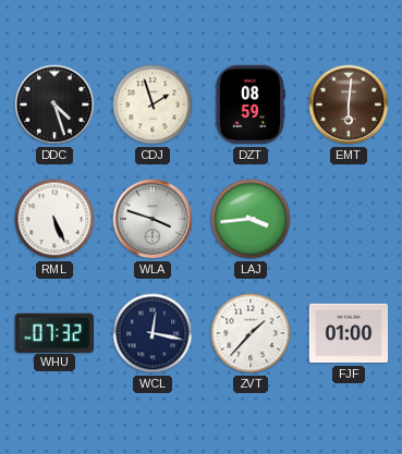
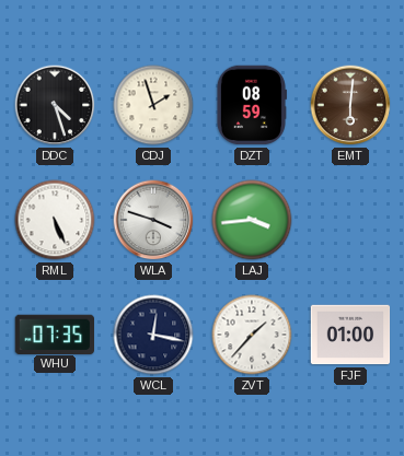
WHU: 07:32 -> 07:35
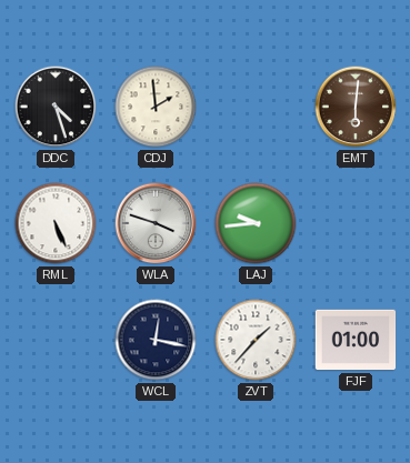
CDJ: 1:57 -> 1:59
DZT: 08:59 -> none
LAJ: 3:44 -> 9:44
WHU: 07:35 -> none
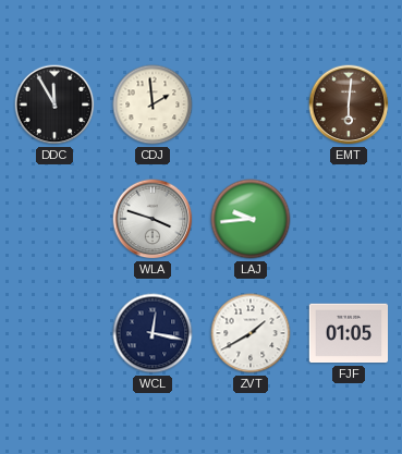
DDC: 4:27 -> 11:55
RML: 5:26 -> none
ZVT: 1:37 -> 1:40
FJF: 01:00 -> 01:05
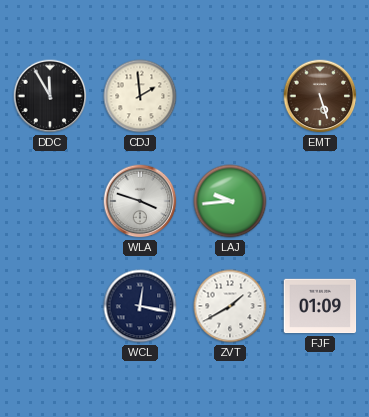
EMT: 6:01 -> 5:27
FJF: 01:05 -> 01:09
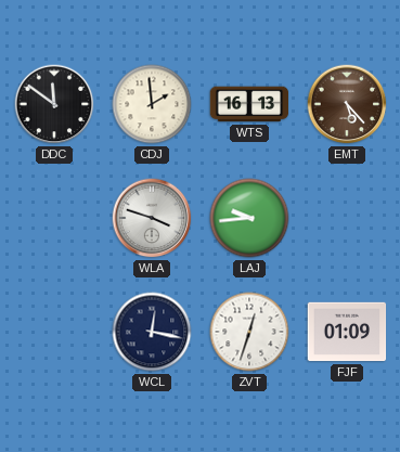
DDC: 11:55 -> 11:51
WTS: none -> 16:13
EMT: 5:27 -> 5:23
ZVT: 1:40 -> 12:33
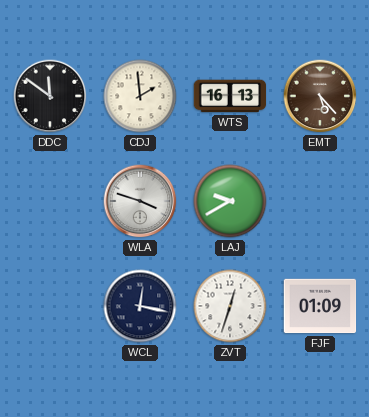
LAJ: 9:44 -> 9:40
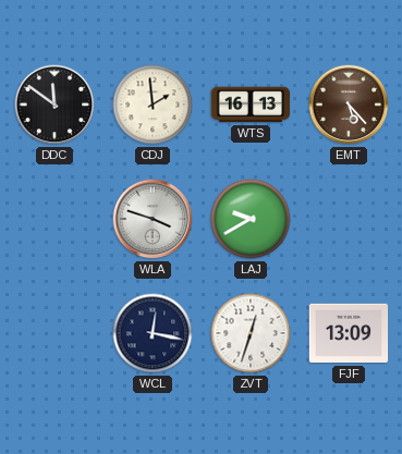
FJF: 01:09 -> 13:09
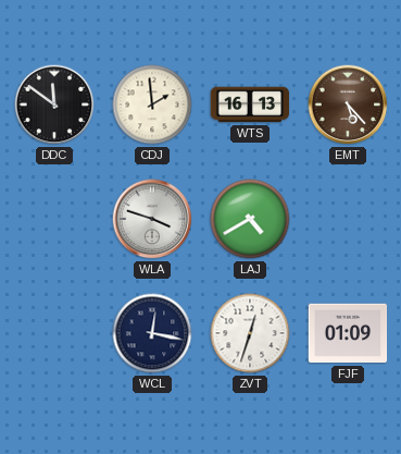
LAJ: 9:40 -> 4:40
FJF: 13:09 -> 01:09
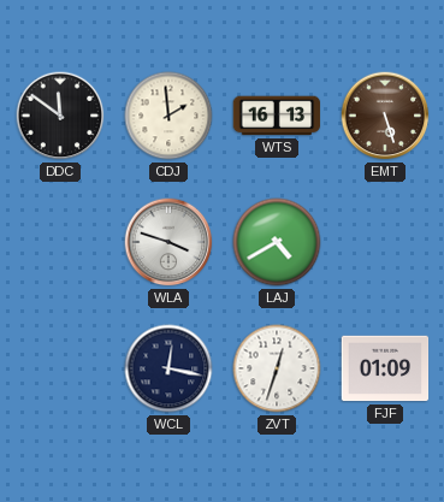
EMT: 5:23 -> 5:27
